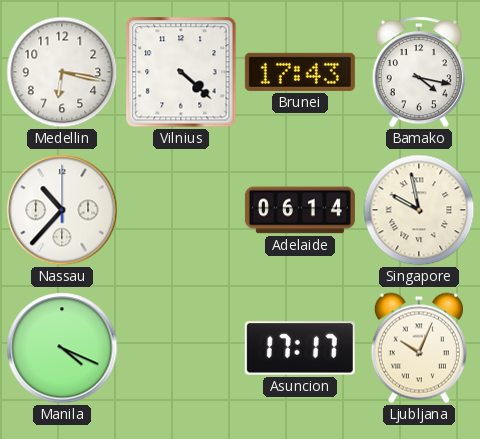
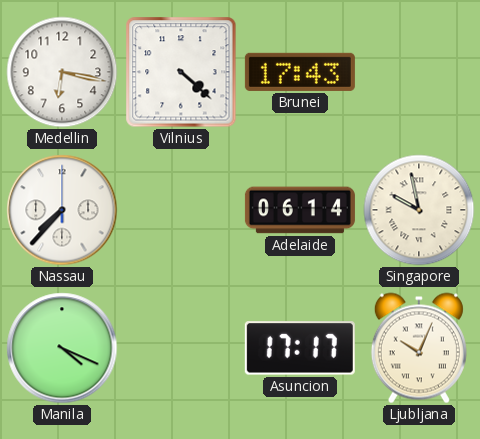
Bamako: 4:17 -> none
Nassau: 10:37 -> 7:37
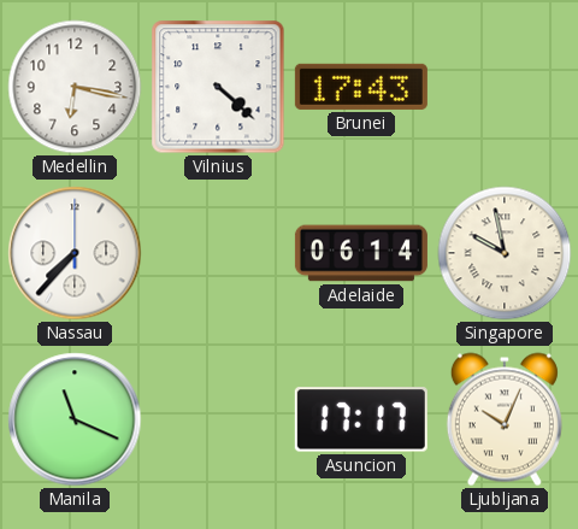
Manila: 4:19 -> 11:19
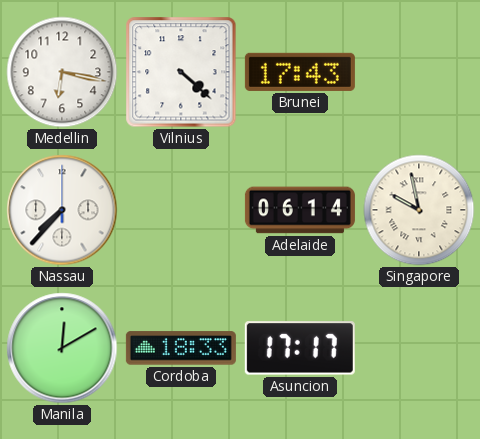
Manila: 11:19 -> 12:10
Cordoba: none -> 18:33
Ljubljana: 10:04 -> none
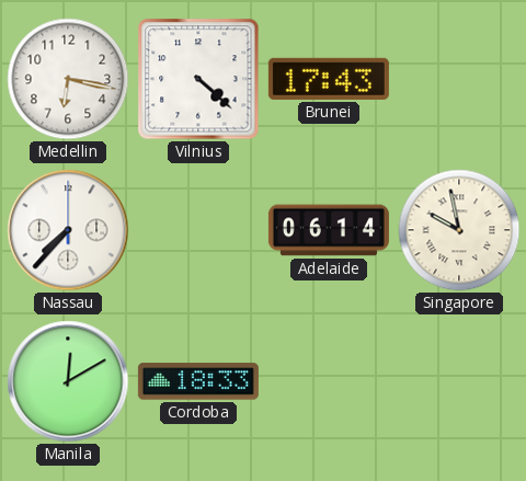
Asuncion: 17:17 -> none
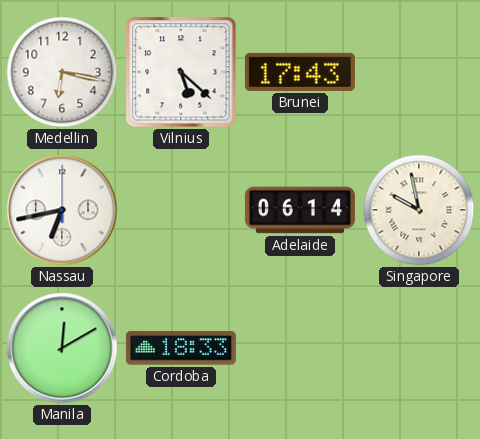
Vilnius: 4:22 -> 5:22
Nassau: 7:37 -> 6:43
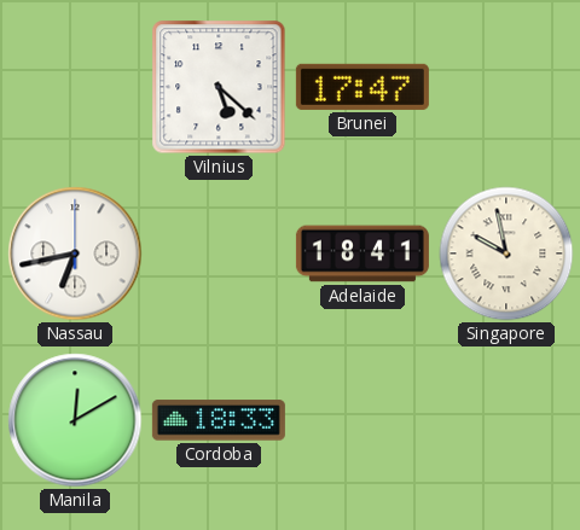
Medellin: 6:17 -> none
Brunei: 17:43 -> 17:47
Adelaide: 06:14 -> 18:41
